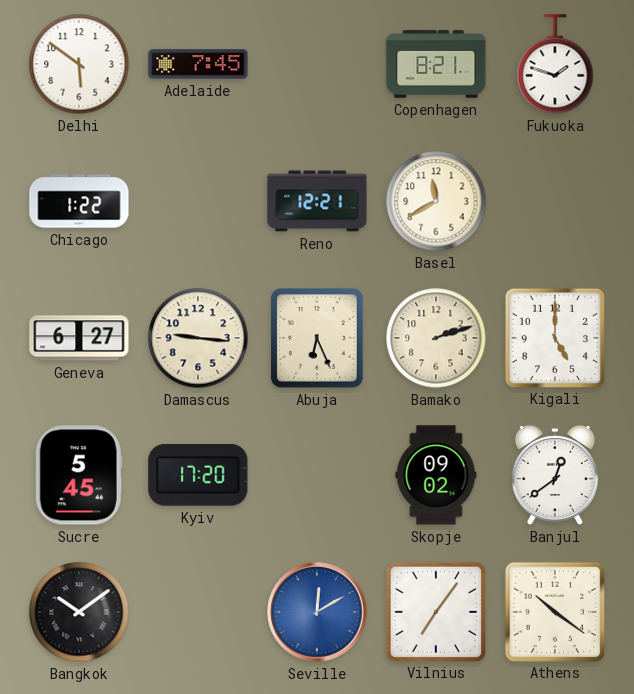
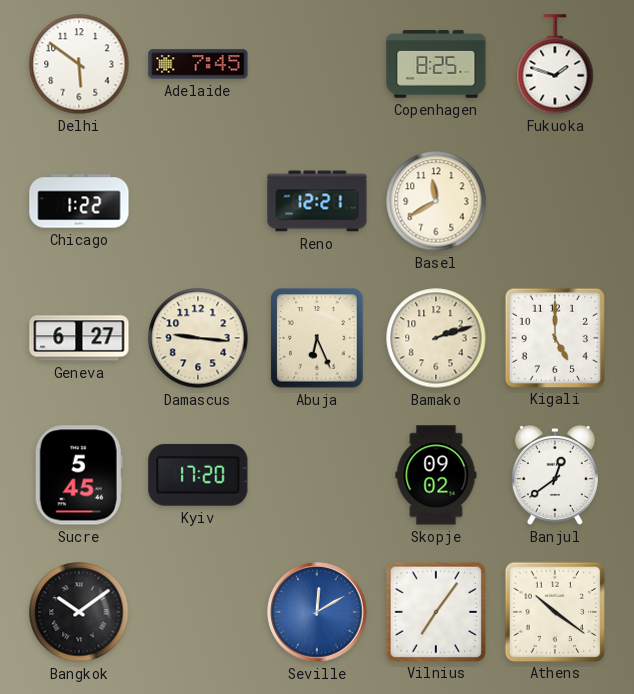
Copenhagen: 8:21 -> 8:25
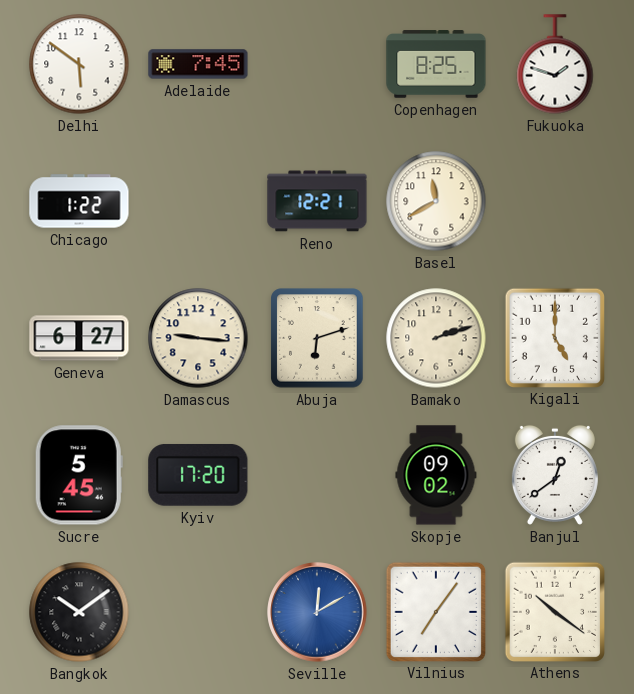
Abuja: 6:26 -> 6:12
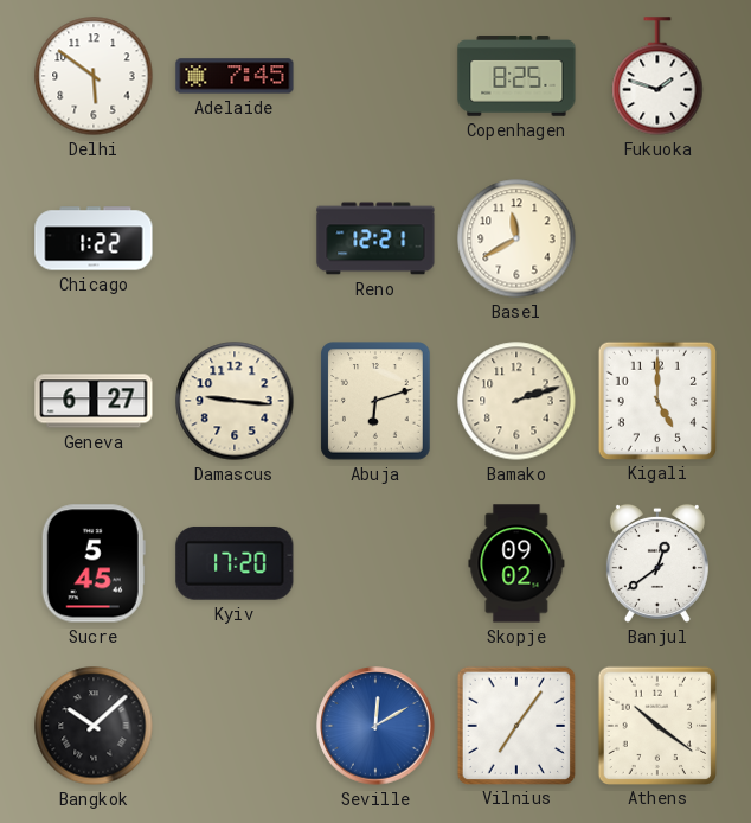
Bangkok: 10:09 -> 10:08
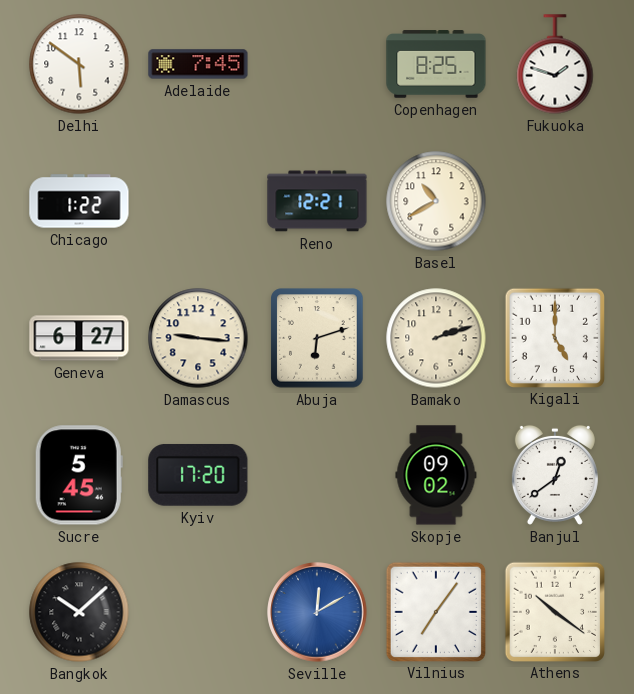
Basel: 11:40 -> 10:40
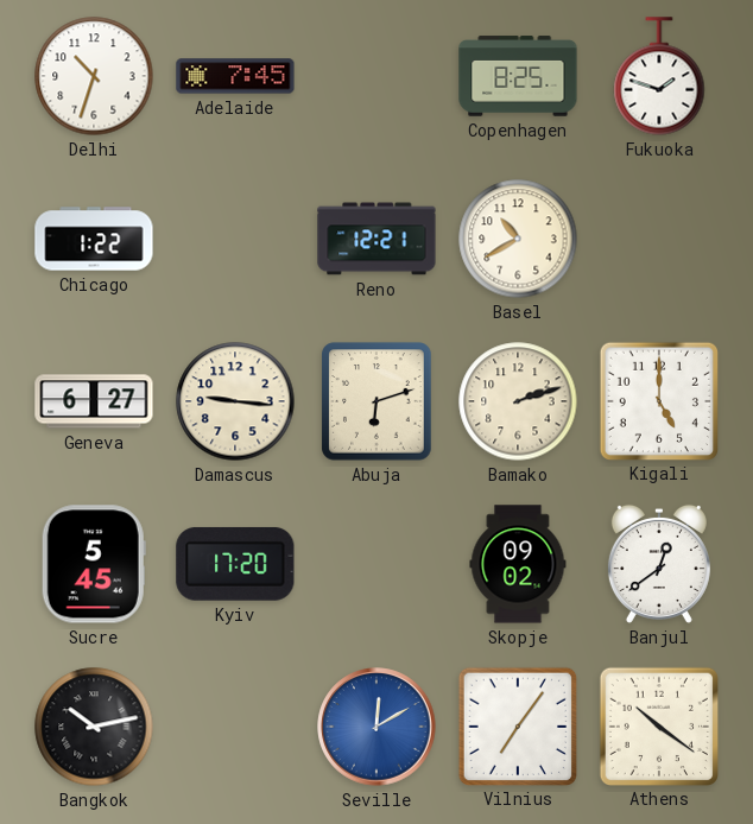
Delhi: 5:51 -> 10:33
Bangkok: 10:08 -> 10:13
